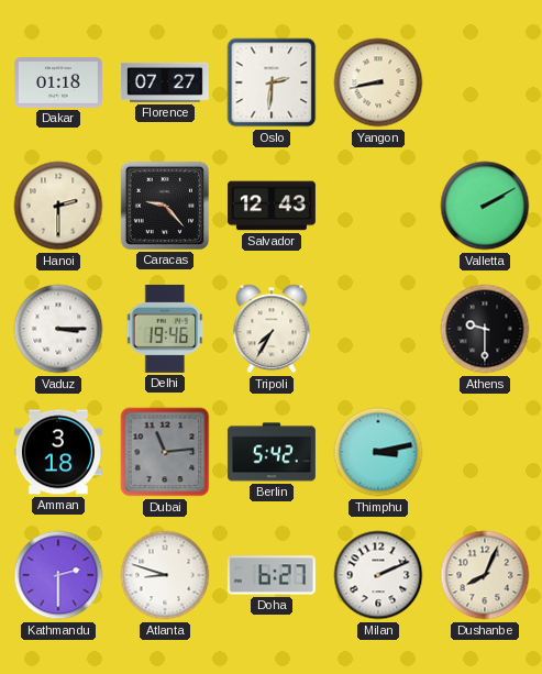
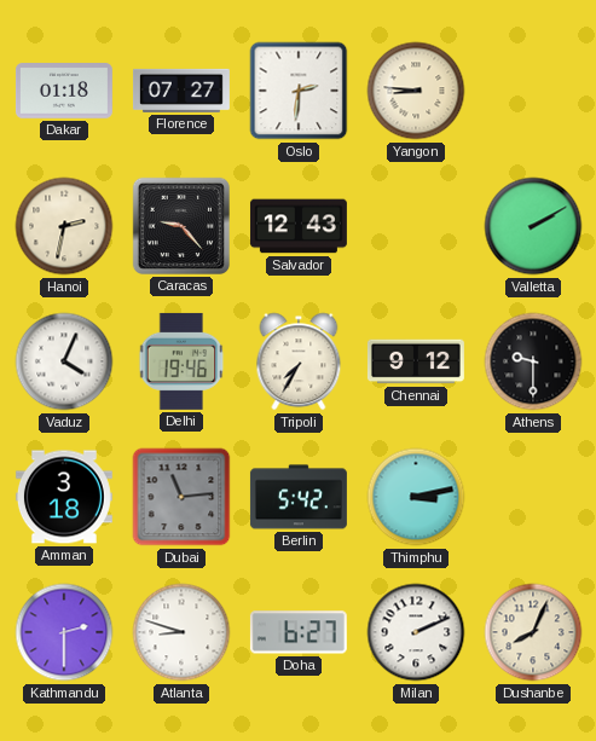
Yangon: 8:43 -> 8:46
Hanoi: 2:30 -> 2:32
Vaduz: 3:15 -> 4:04
Chennai: none -> 9:12
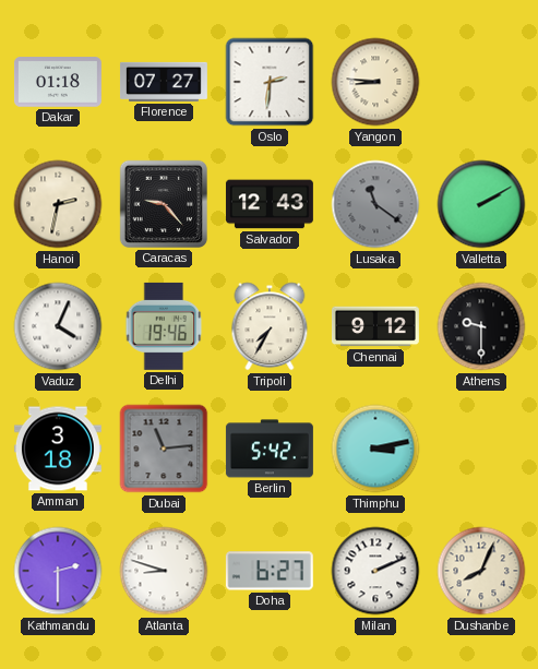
Lusaka: none -> 11:21
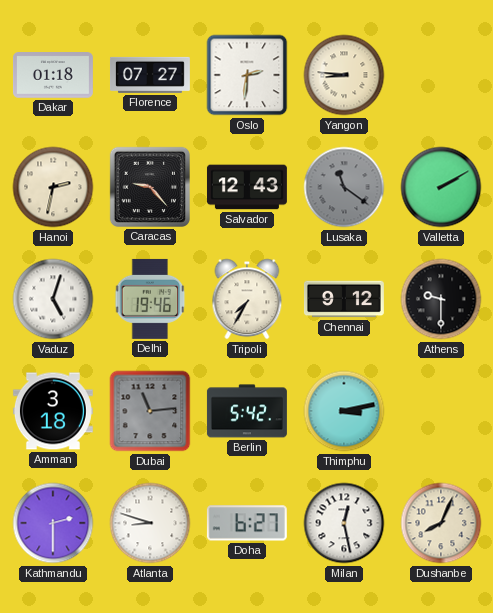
Vaduz: 4:04 -> 5:03
Milan: 2:11 -> 12:28
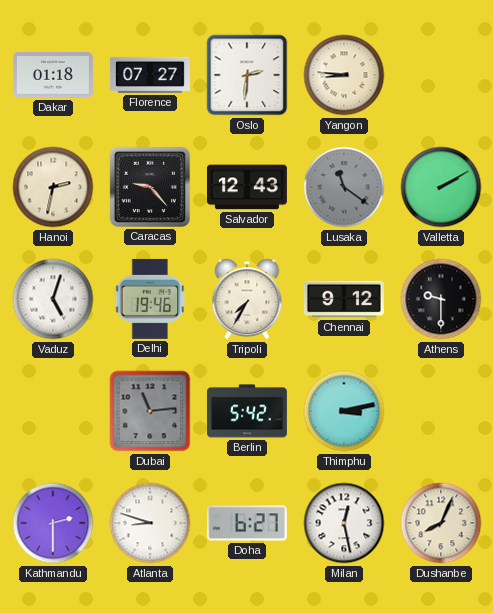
Amman: 3:18 -> none
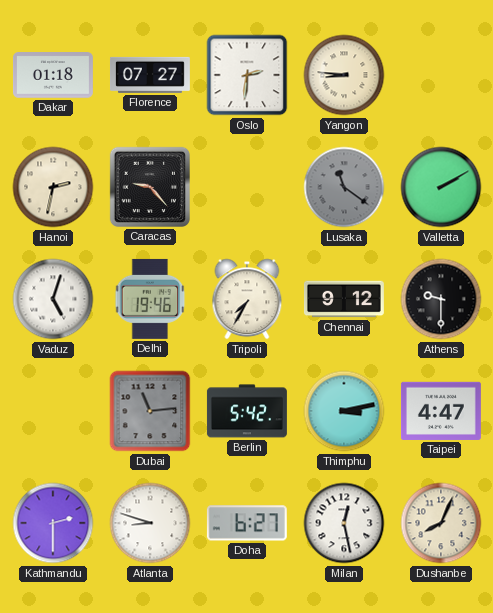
Salvador: 12:43 -> none
Taipei: none -> 4:47
